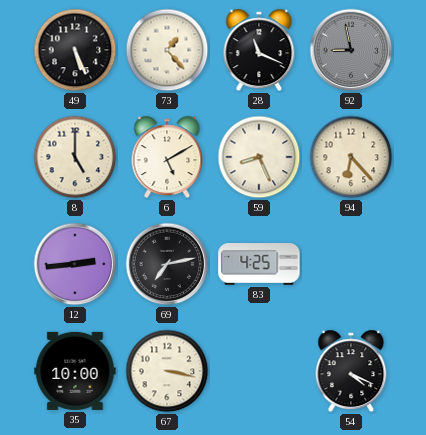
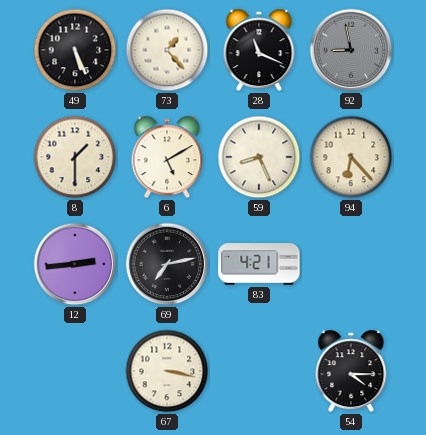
8: 5:00 -> 1:30
83: 4:25 -> 4:21
35: 10:00 -> none
54: 4:19 -> 4:15
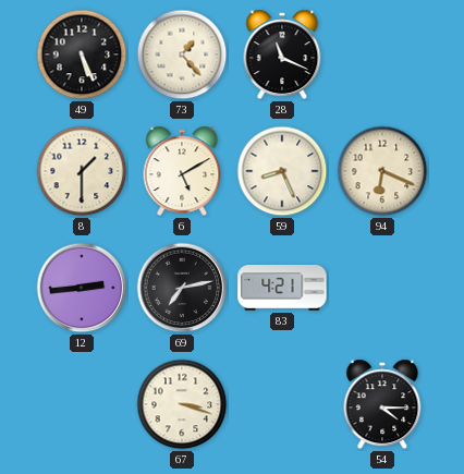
92: 8:58 -> none
94: 6:23 -> 6:19
67: 3:17 -> 3:18
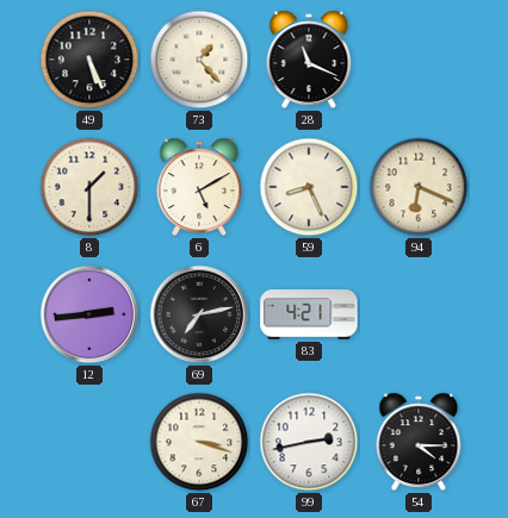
99: none -> 2:43
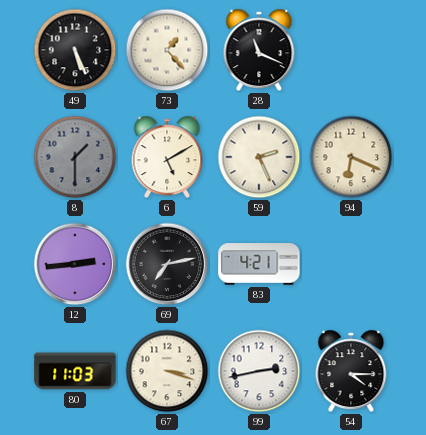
8 dial: cream -> grey
59: 8:26 -> 2:26
80: none -> 11:03
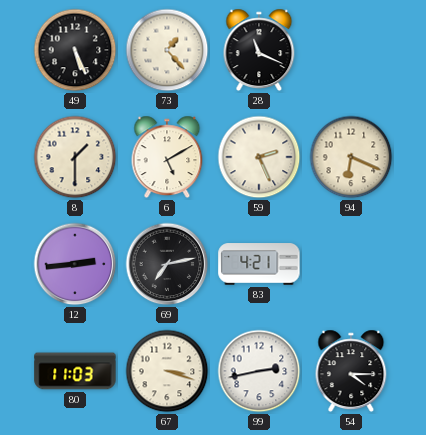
8 dial: grey -> cream
